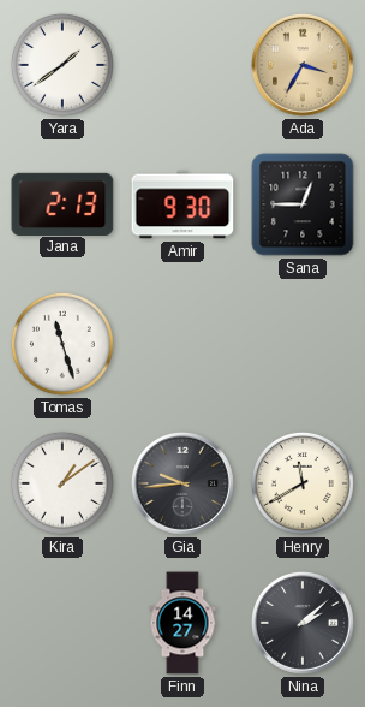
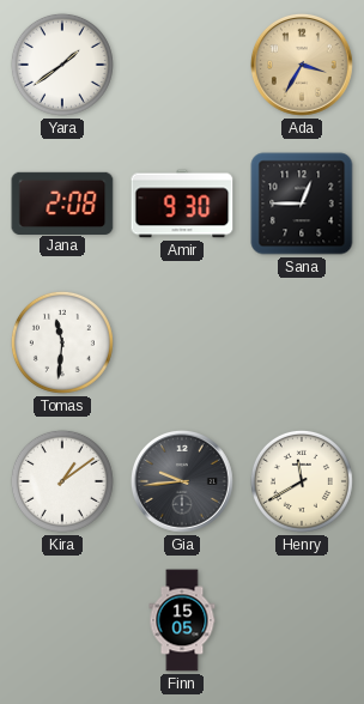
Jana: 2:13 -> 2:08
Tomas: 11:27 -> 11:31
Finn: 14:27 -> 15:05
Nina: 2:08 -> none
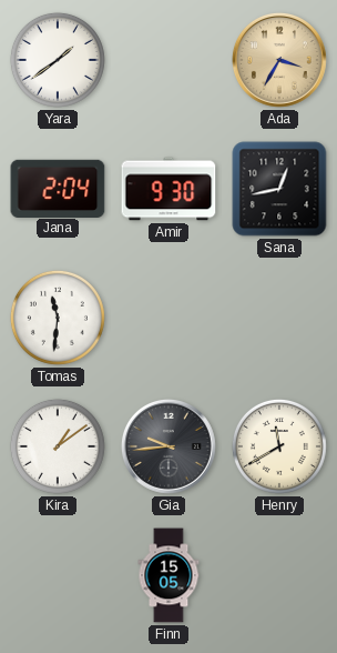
Jana: 2:08 -> 2:04
Sana: 12:45 -> 12:43
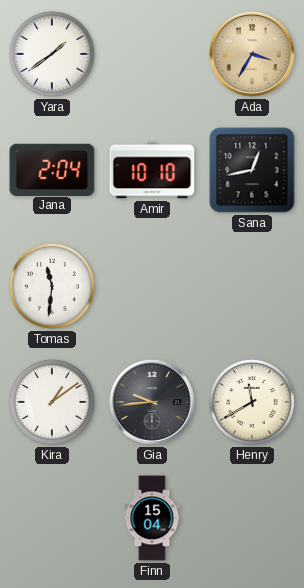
Amir: 9:30 -> 10:10
Finn: 15:05 -> 15:04
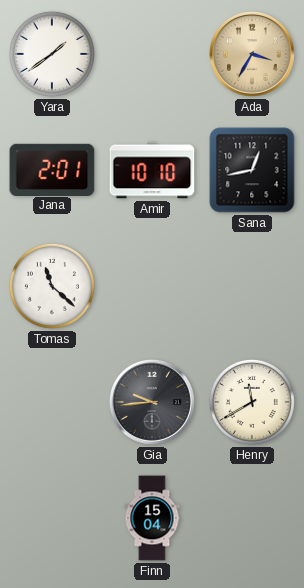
Jana: 2:04 -> 2:01
Tomas: 11:31 -> 11:22
Kira: 1:09 -> none
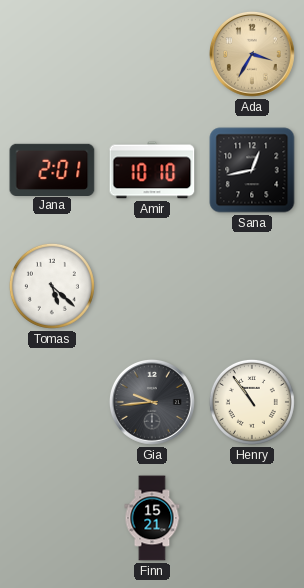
Yara: 1:39 -> none
Tomas: 11:22 -> 5:22
Henry: 11:40 -> 10:54
Finn: 15:04 -> 15:21
